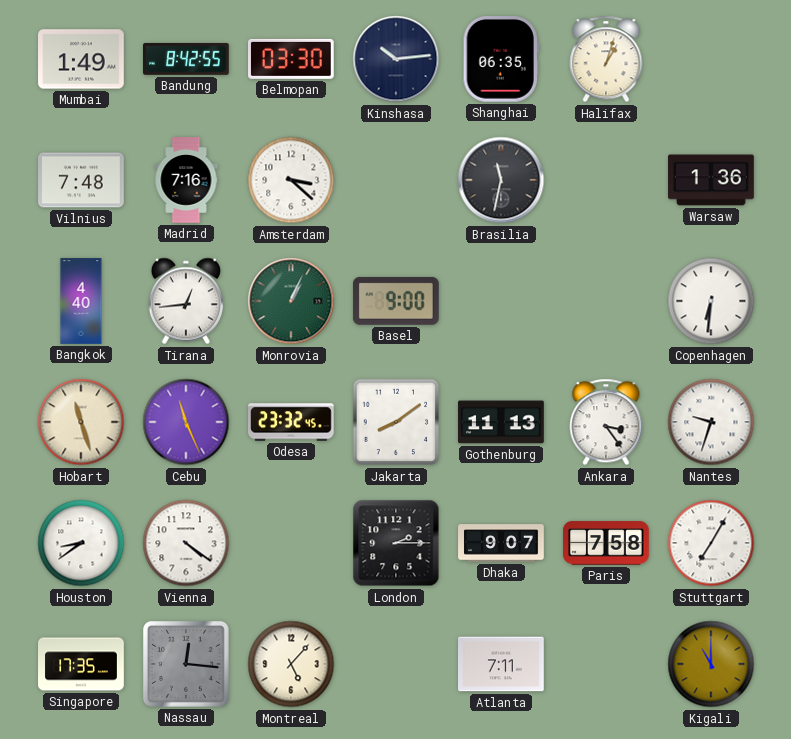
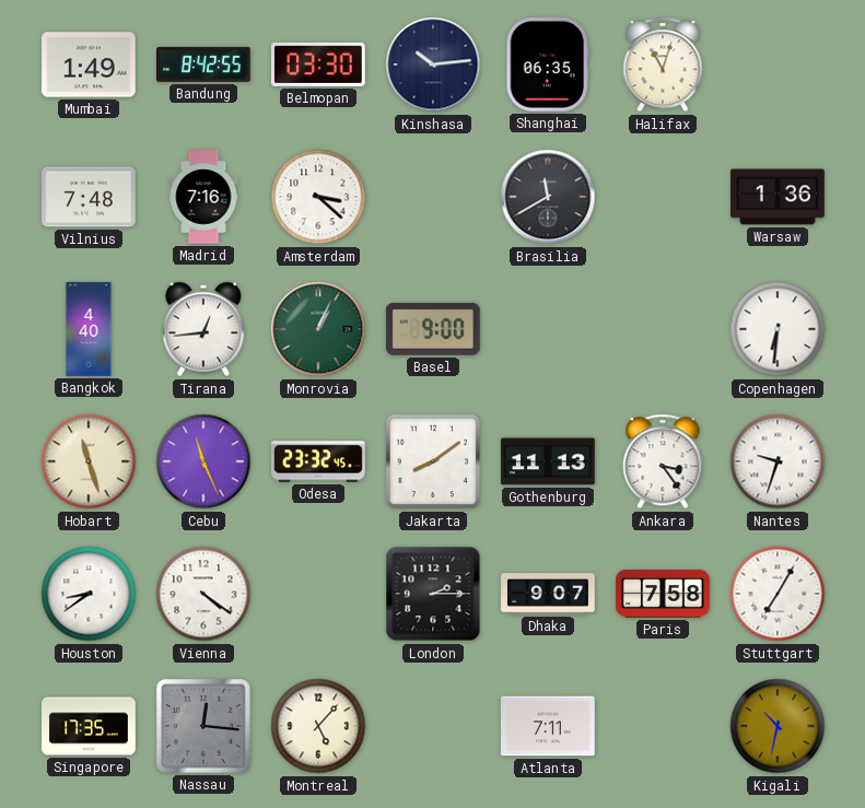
Halifax: 1:03 -> 11:03
Brasilia: 11:32 -> 11:40
Kigali: 11:00 -> 10:32
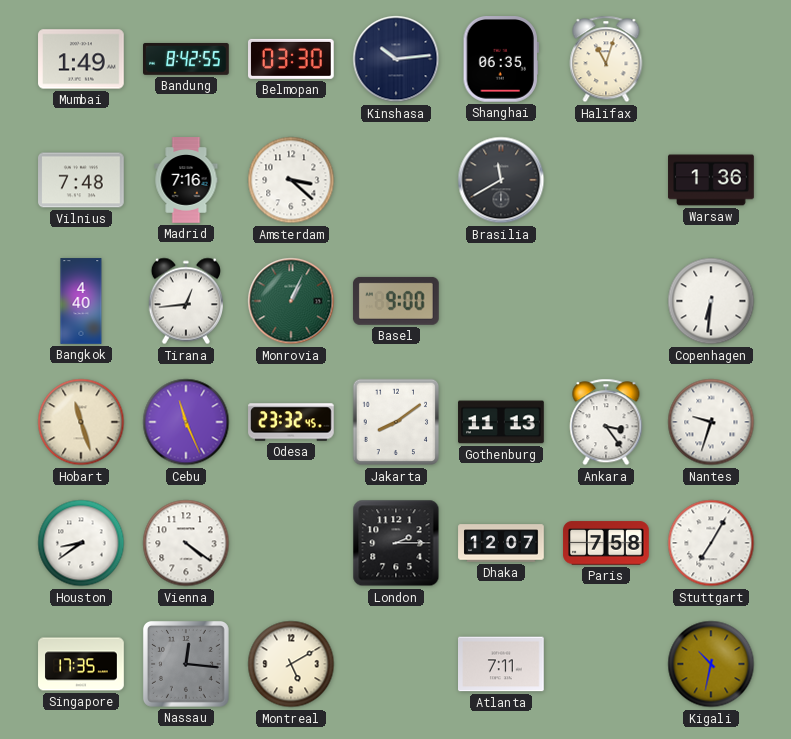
Dhaka: 9:07 -> 12:07
Montreal: 5:07 -> 5:10
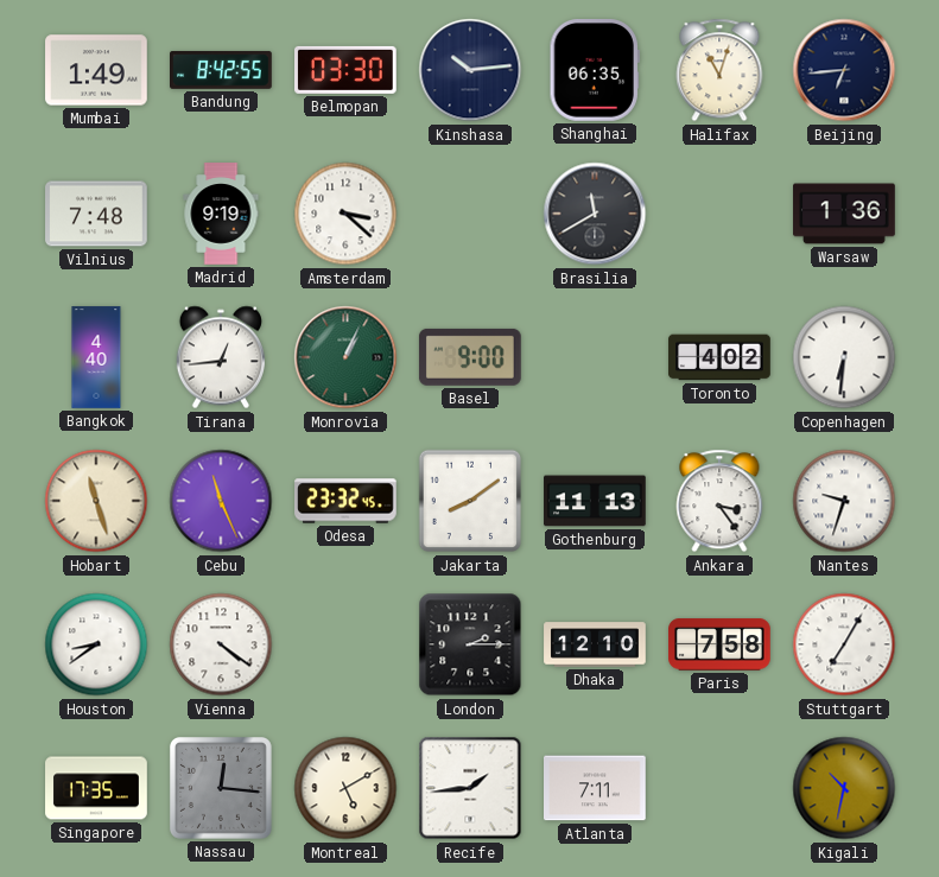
Beijing: none -> 6:44
Madrid: 7:16 -> 9:19
Toronto: none -> 4:02
Dhaka: 12:07 -> 12:10
Recife: none -> 1:44
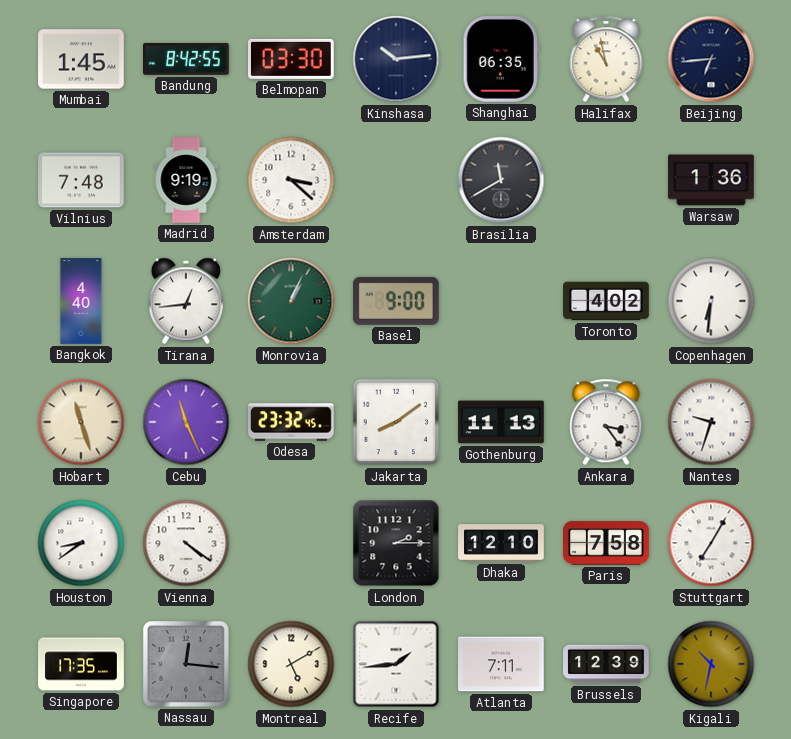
Mumbai: 1:49 -> 1:45
Halifax: 11:03 -> 10:58
Brussels: none -> 12:39
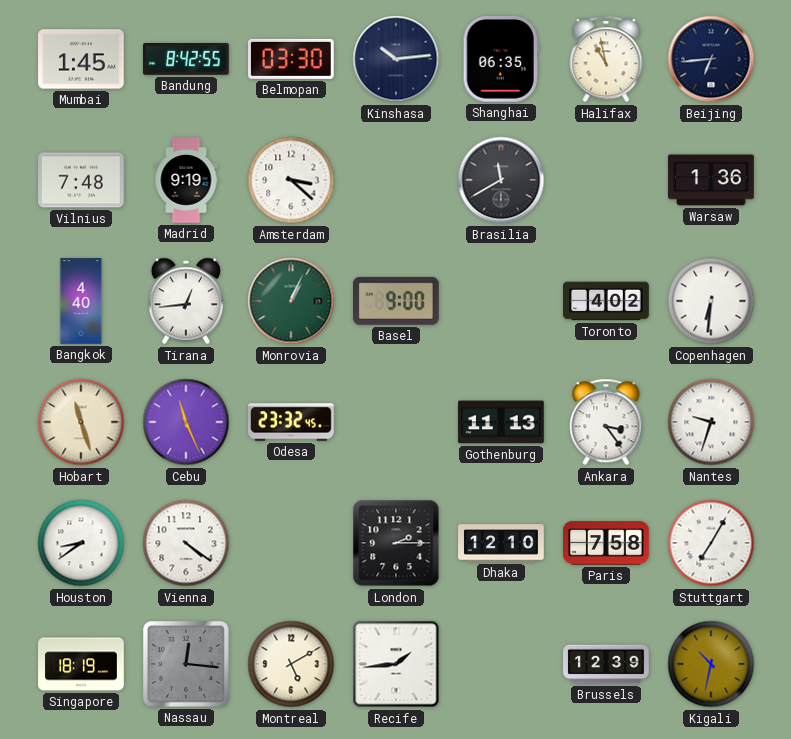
Jakarta: 8:09 -> none
Singapore: 17:35 -> 18:19
Atlanta: 7:11 -> none
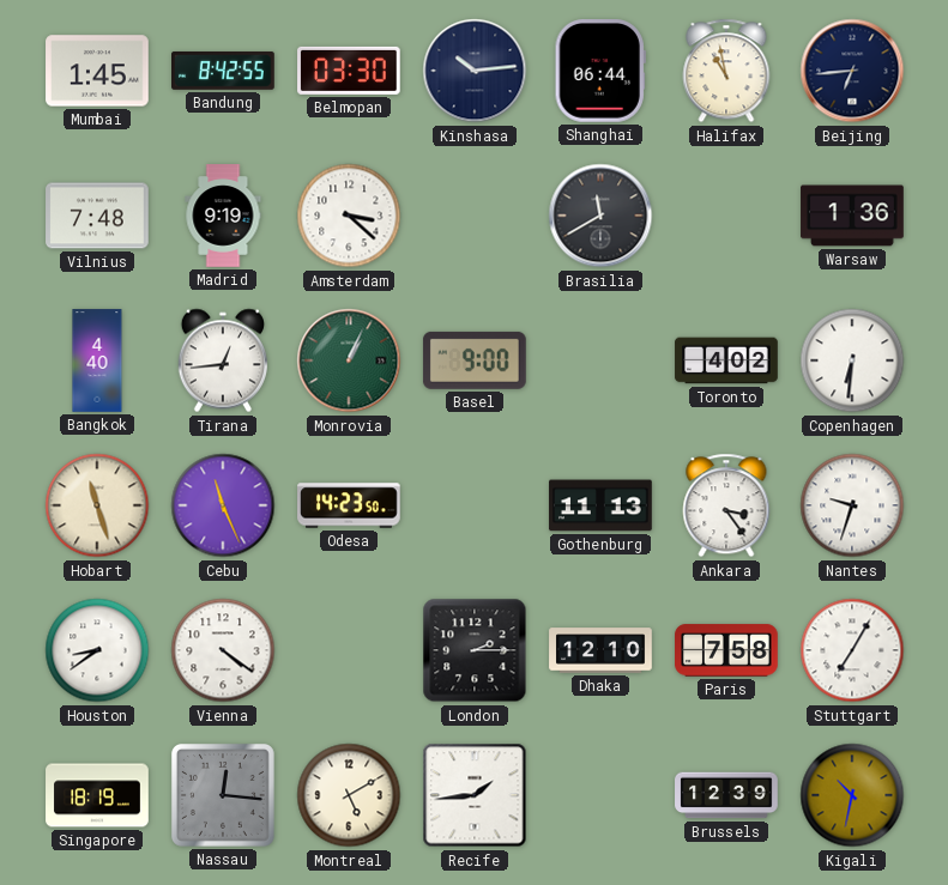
Shanghai: 06:35 -> 06:44
Odesa: 23:32 -> 14:23
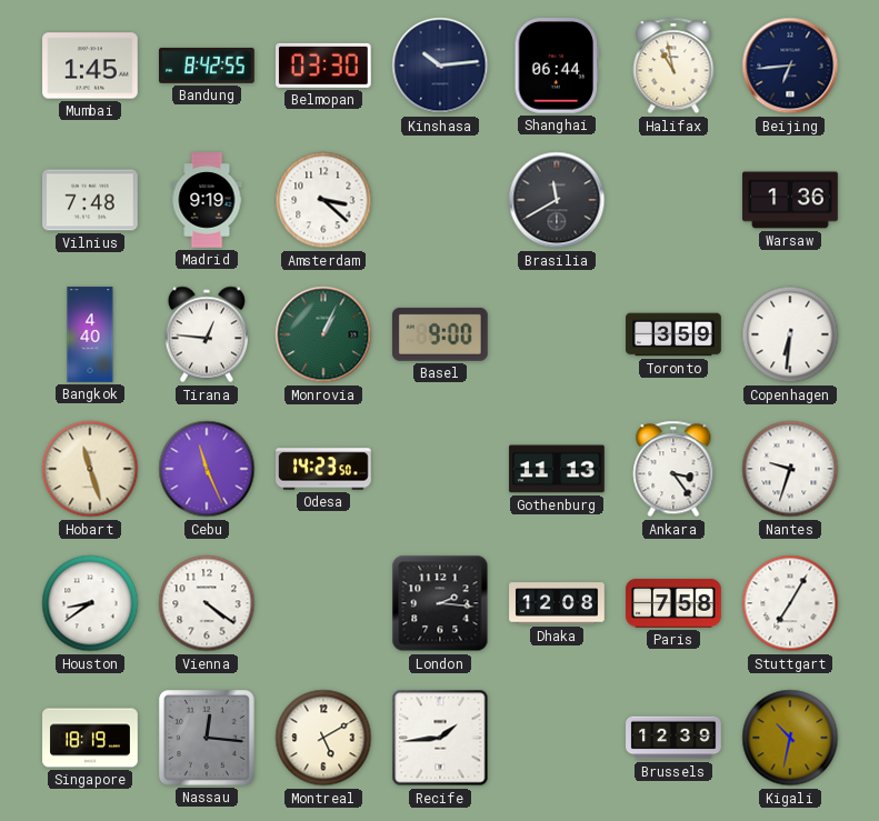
Tirana: 12:44 -> 12:46
Toronto: 4:02 -> 3:59
London: 2:15 -> 2:16
Dhaka: 12:10 -> 12:08
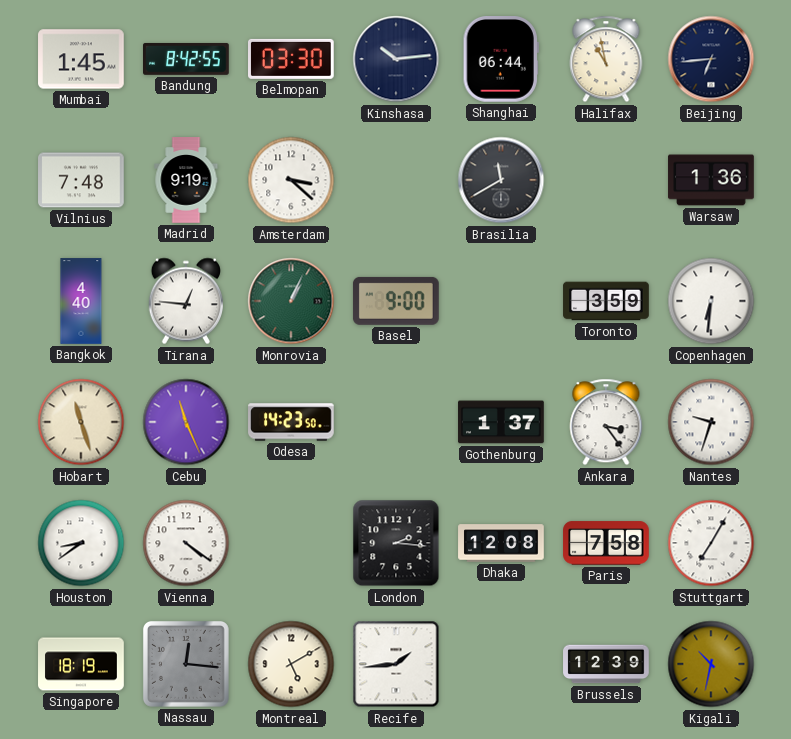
Gothenburg: 11:13 -> 1:37
